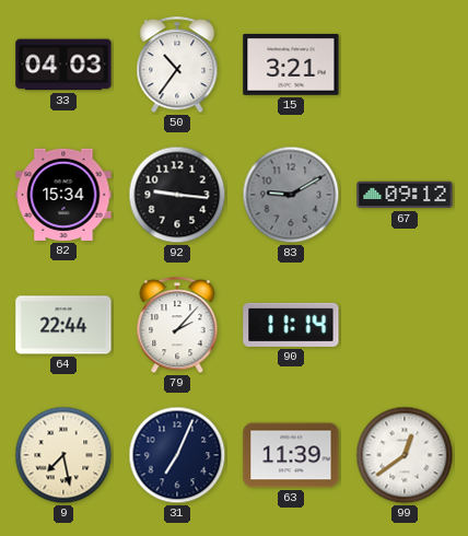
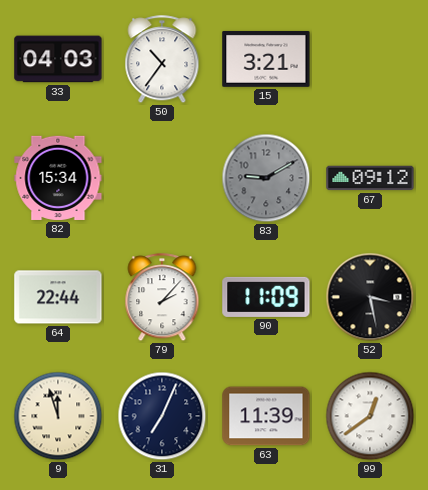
92: 9:16 -> none
90: 11:14 -> 11:09
52: none -> 3:28
9: 7:28 -> 11:57
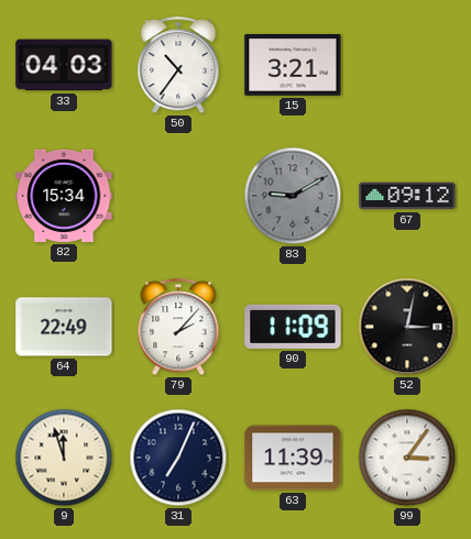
64: 22:44 -> 22:49
52: 3:28 -> 3:02
99: 12:39 -> 3:06
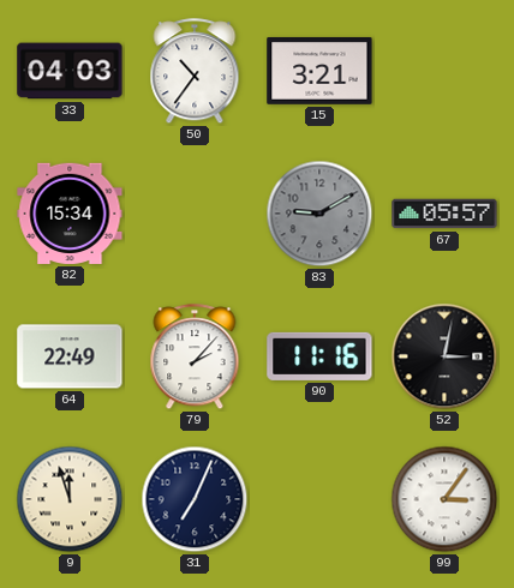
67: 09:12 -> 05:57
90: 11:09 -> 11:16
63: 11:39 -> none
